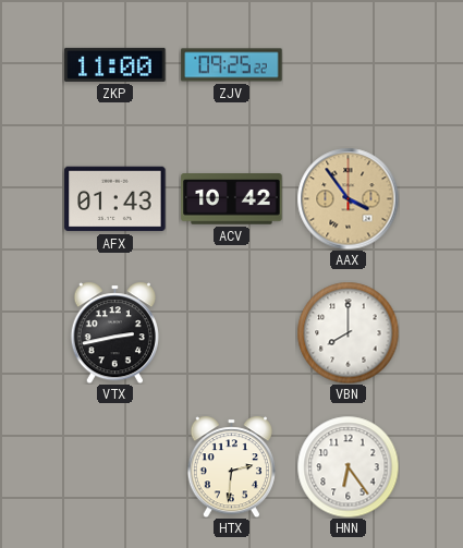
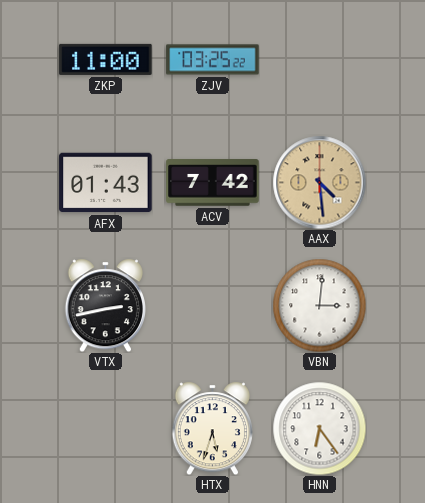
ZJV: 09:25 -> 03:25
ACV: 10:42 -> 7:42
AAX: 3:54 -> 4:29
VBN: 8:00 -> 3:01
HTX: 2:31 -> 5:33
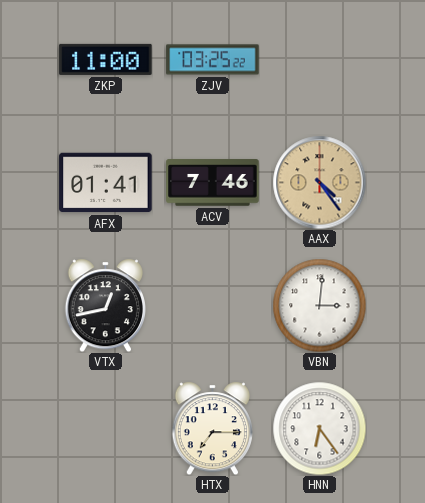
AFX: 01:43 -> 01:41
ACV: 7:42 -> 7:46
AAX: 4:29 -> 4:24
VTX: 2:43 -> 12:43
HTX: 5:33 -> 7:15
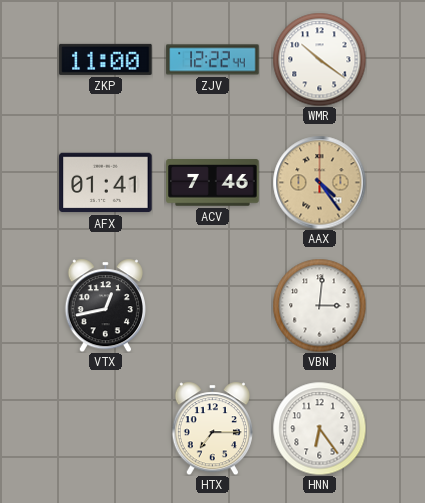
ZJV: 03:25 -> 12:22
WMR: none -> 10:21
